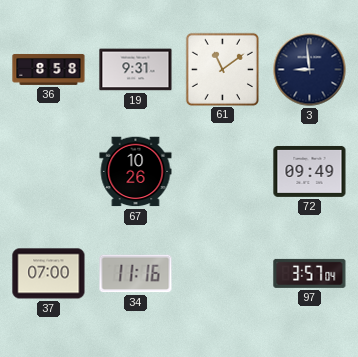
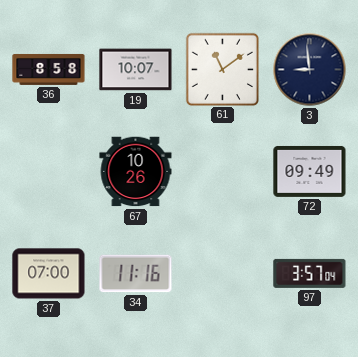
19: 9:31 -> 10:07
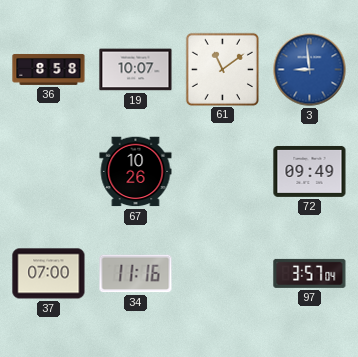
3 dial: navy -> blue
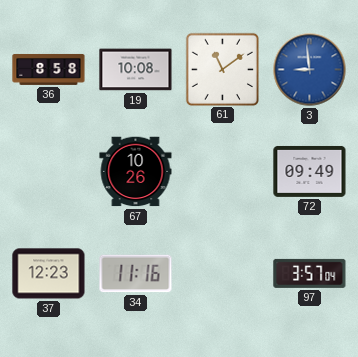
19: 10:07 -> 10:08
37: 07:00 -> 12:23
